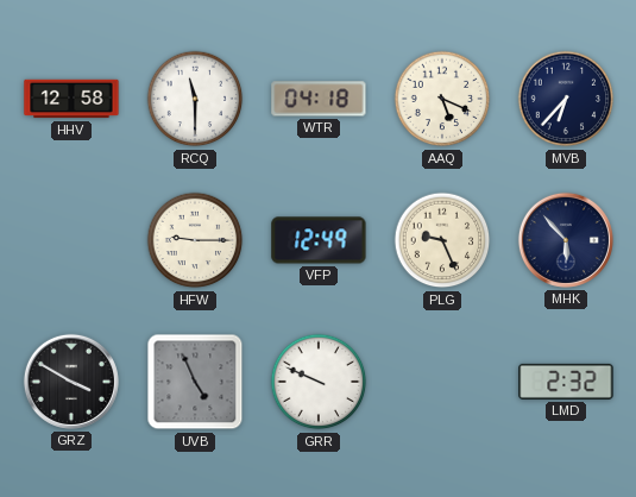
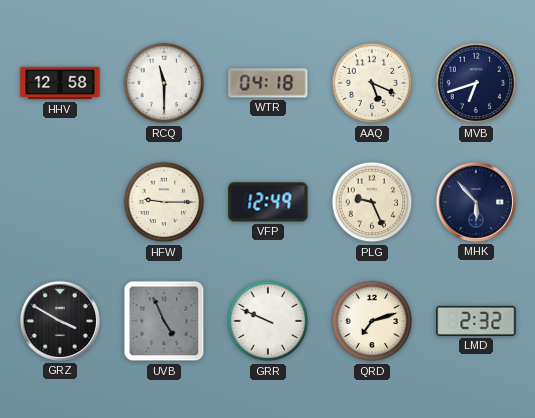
MVB: 6:37 -> 6:42
QRD: none -> 7:12
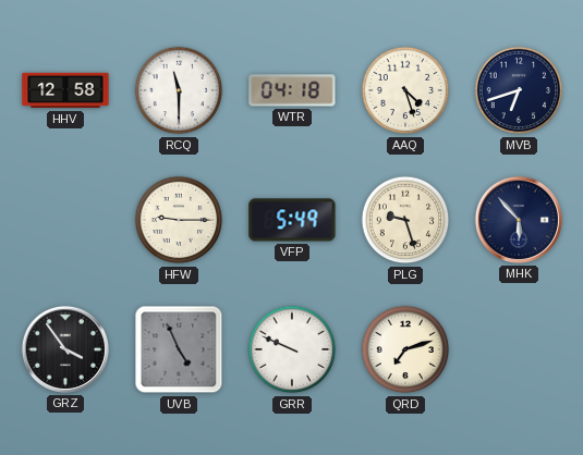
AAQ: 5:19 -> 4:27
VFP: 12:49 -> 5:49
PLG: 9:26 -> 9:27
GRZ: 3:50 -> 3:54
LMD: 2:32 -> none
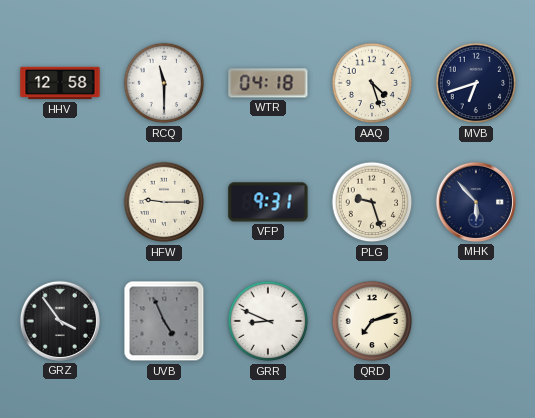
VFP: 5:49 -> 9:31
GRR: 9:49 -> 8:49
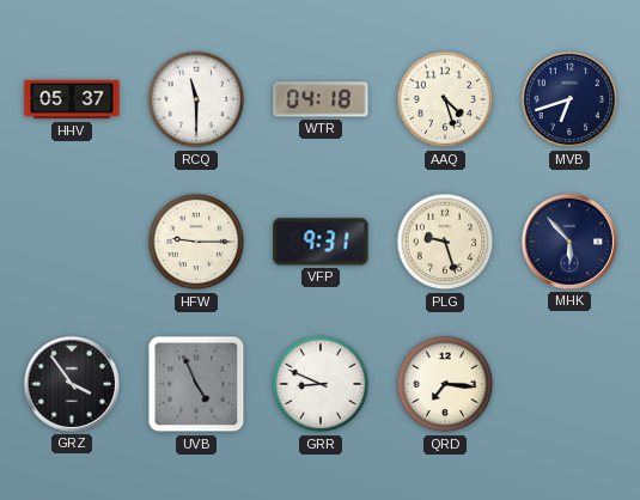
HHV: 12:58 -> 05:37
QRD: 7:12 -> 7:16
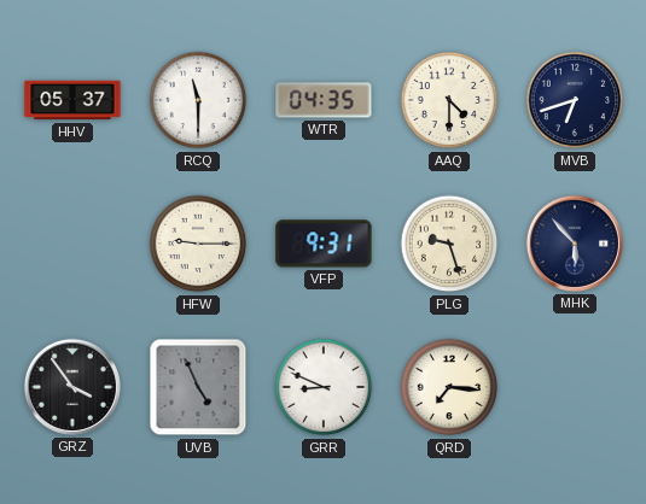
WTR: 04:18 -> 04:35
AAQ: 4:27 -> 4:30
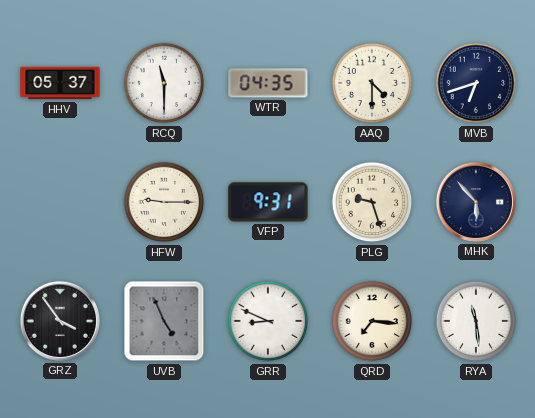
RYA: none -> 11:29
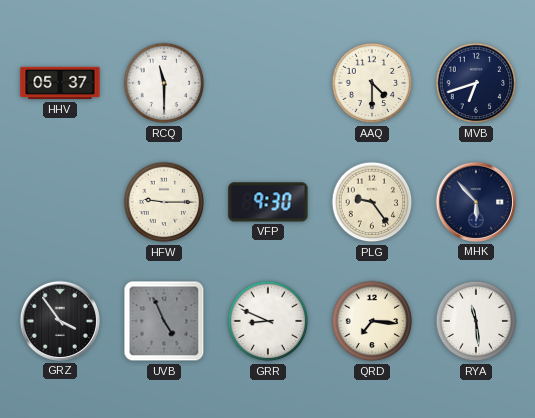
WTR: 04:35 -> none
VFP: 9:31 -> 9:30
PLG: 9:27 -> 9:24
